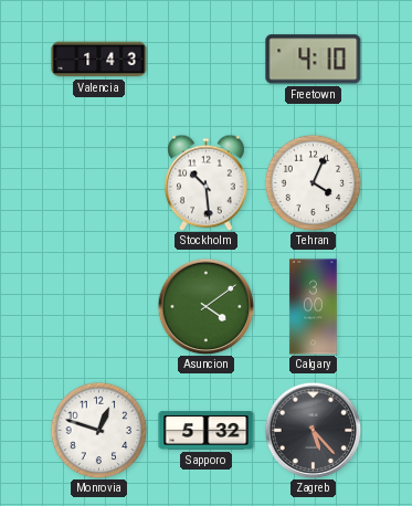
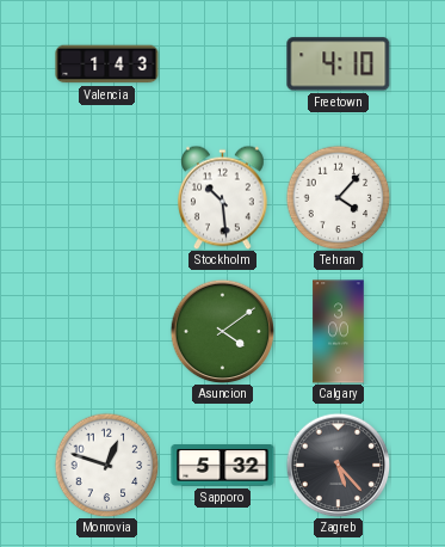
Tehran: 4:04 -> 4:07
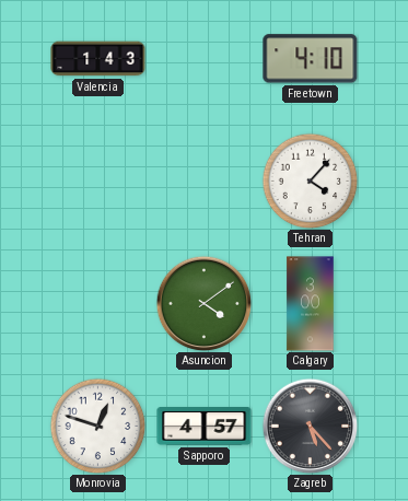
Stockholm: 10:29 -> none
Sapporo: 5:32 -> 4:57
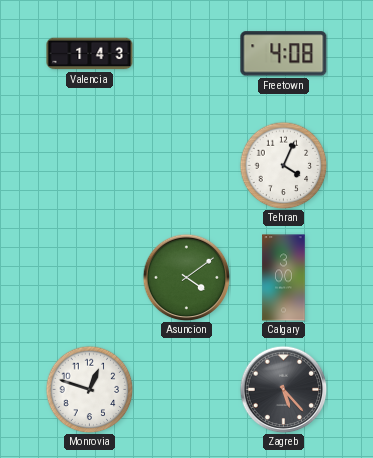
Freetown: 4:10 -> 4:08
Tehran: 4:07 -> 4:04
Sapporo: 4:57 -> none
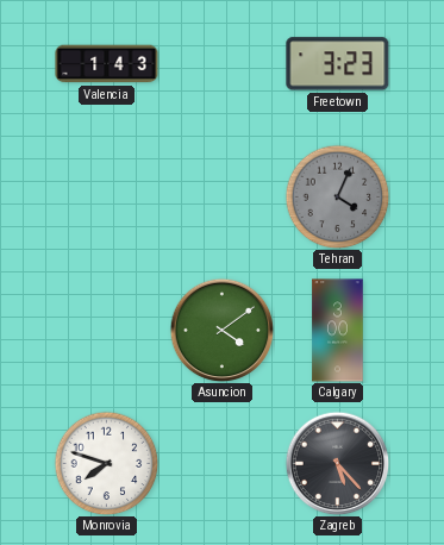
Freetown: 4:08 -> 3:23
Tehran dial: white -> grey
Monrovia: 12:48 -> 7:48
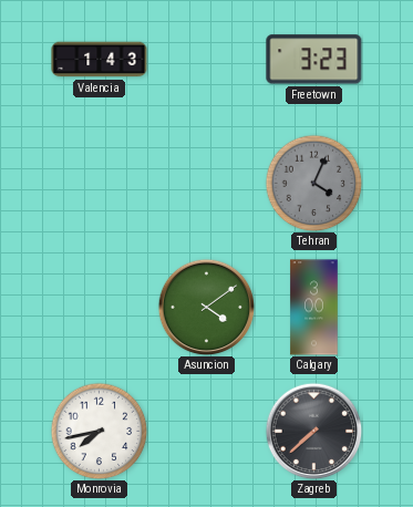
Monrovia: 7:48 -> 7:43
Zagreb: 5:23 -> 7:38
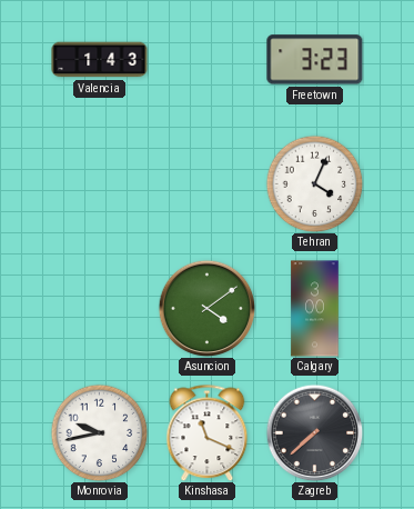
Tehran dial: grey -> white
Monrovia: 7:43 -> 9:43
Kinshasa: none -> 11:19
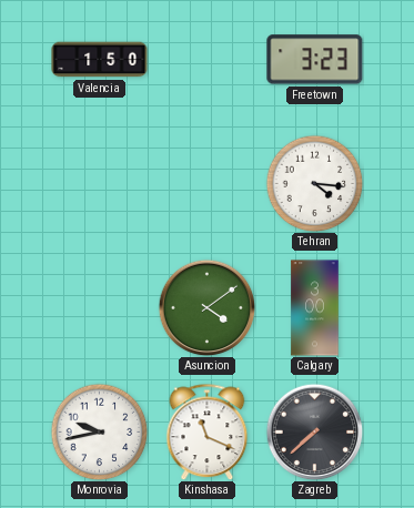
Valencia: 1:43 -> 1:50
Tehran: 4:04 -> 4:16
